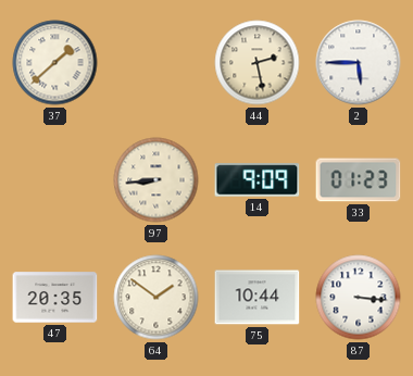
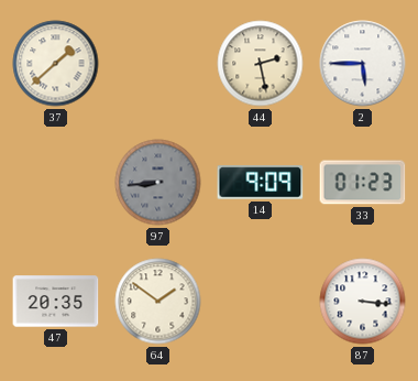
97 dial: cream -> grey
75: 10:44 -> none
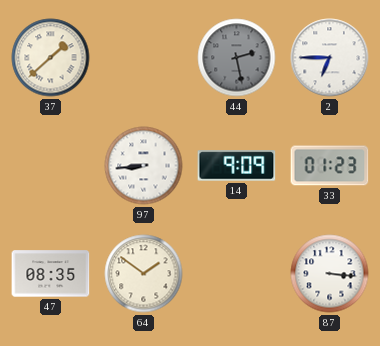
44 dial: cream -> grey
2: 5:45 -> 6:45
97 dial: grey -> white
47: 20:35 -> 08:35
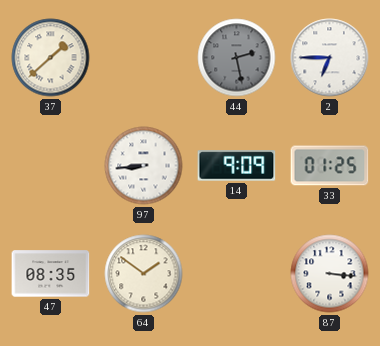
33: 01:23 -> 01:25
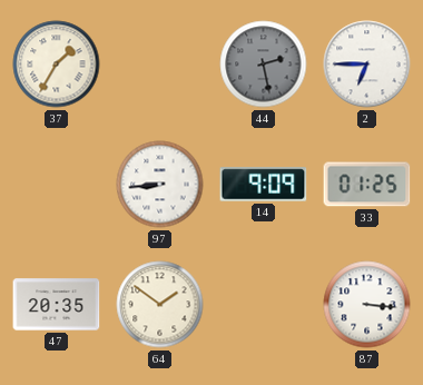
37: 1:38 -> 1:35
47: 08:35 -> 20:35
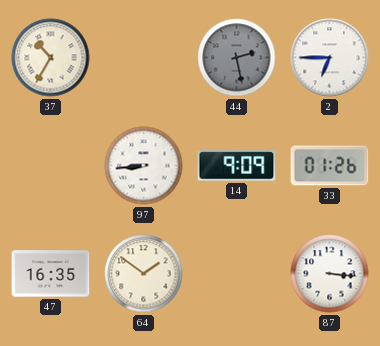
37: 1:35 -> 10:35
33: 01:25 -> 01:26
47: 20:35 -> 16:35
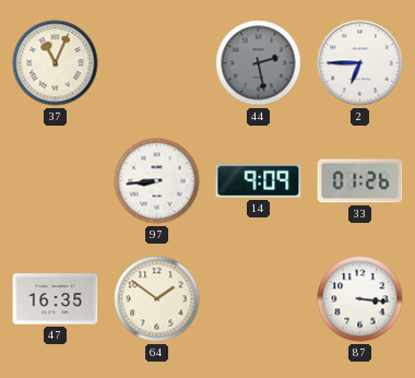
37: 10:35 -> 11:04
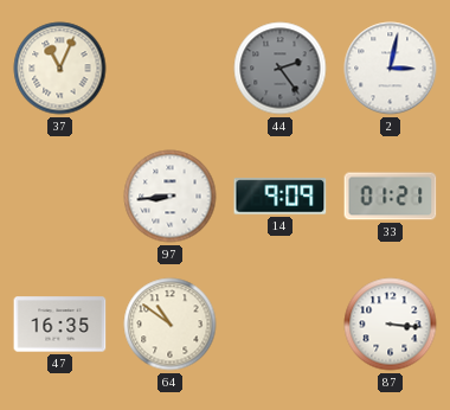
44: 2:28 -> 2:24
2: 6:45 -> 3:02
33: 01:26 -> 01:21
64: 1:51 -> 10:51
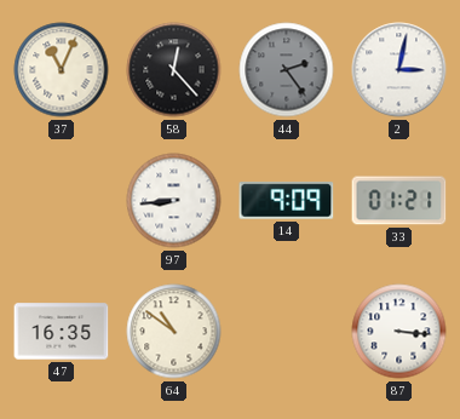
58: none -> 12:23
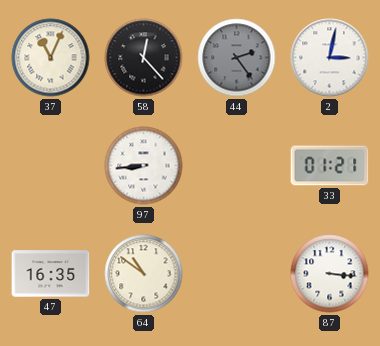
14: 9:09 -> none
